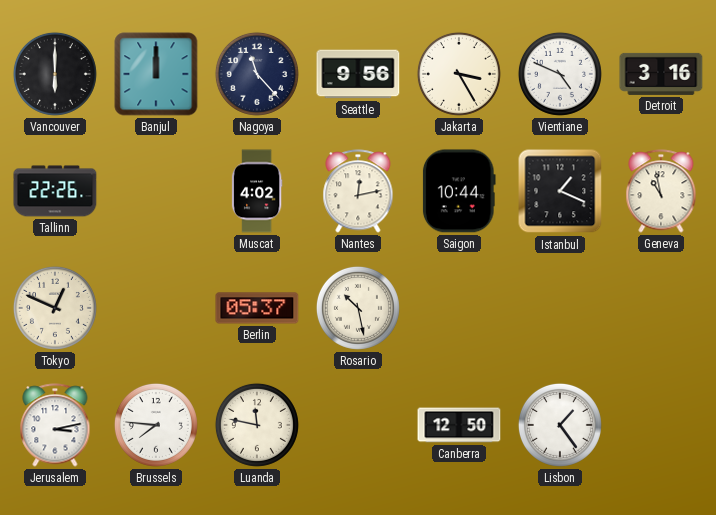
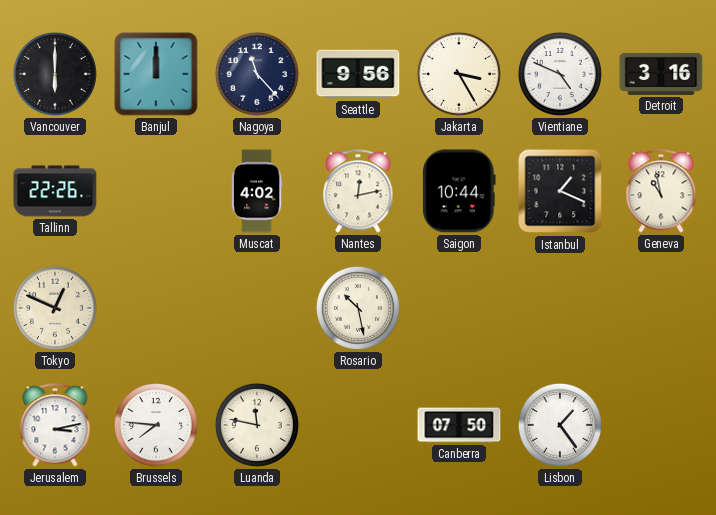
Berlin: 05:37 -> none
Canberra: 12:50 -> 07:50
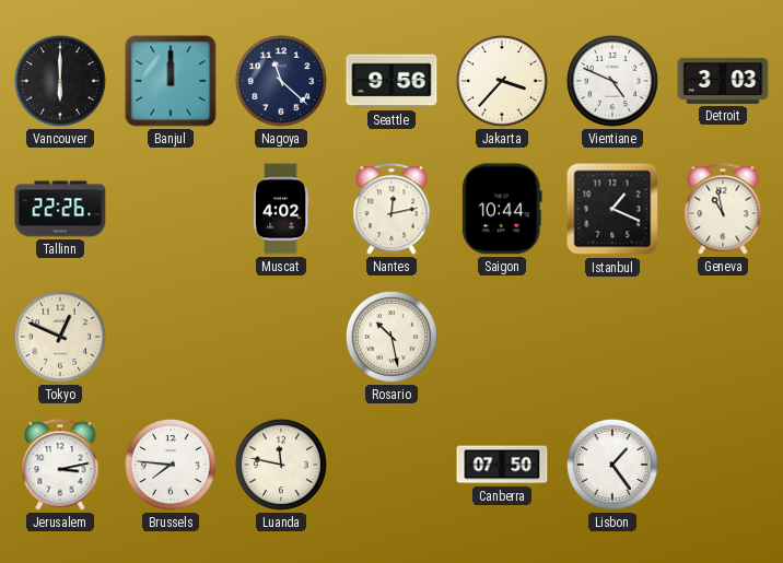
Nagoya: 11:23 -> 11:22
Jakarta: 3:25 -> 3:37
Detroit: 3:16 -> 3:03
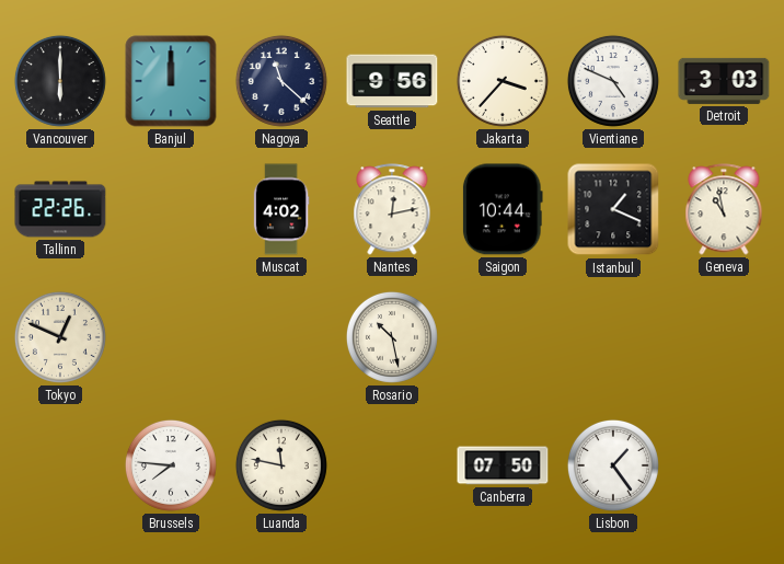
Jerusalem: 3:13 -> none
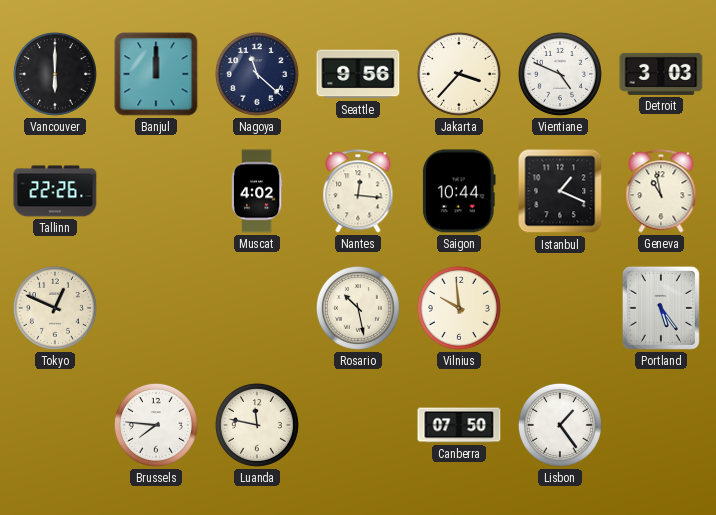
Nantes: 12:13 -> 12:16
Vilnius: none -> 9:59
Portland: none -> 5:24
